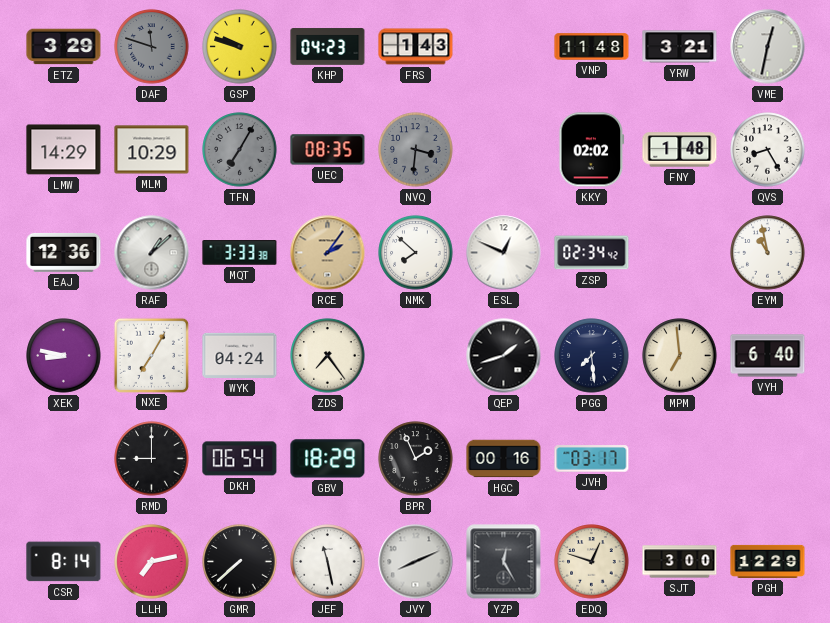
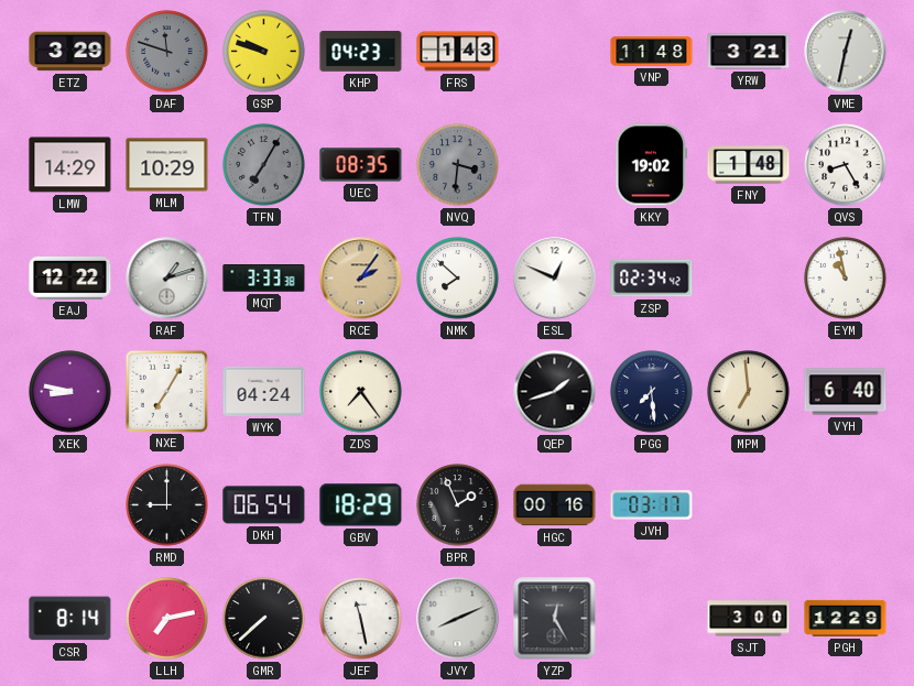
KKY: 02:02 -> 19:02
EAJ: 12:36 -> 12:22
RAF: 1:08 -> 1:12
EDQ: 12:48 -> none
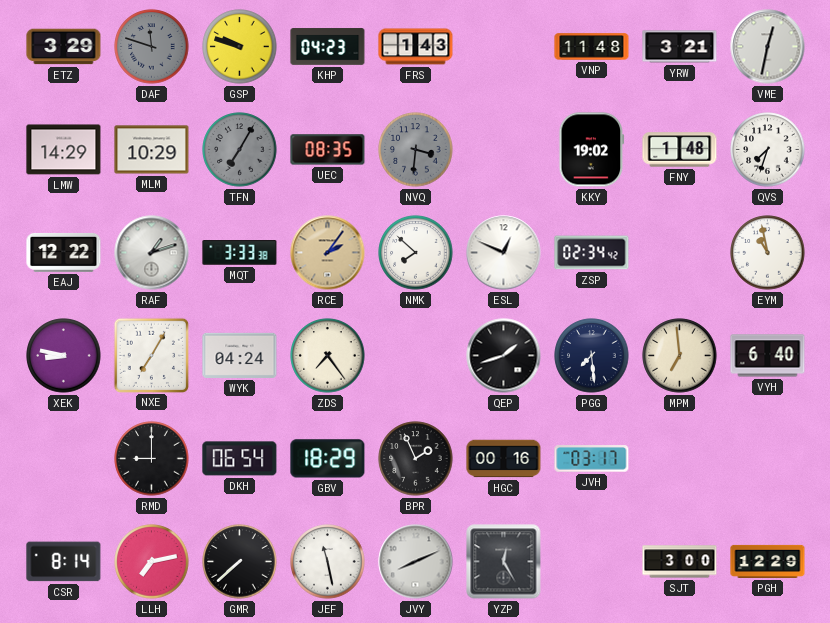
QVS: 8:25 -> 7:33
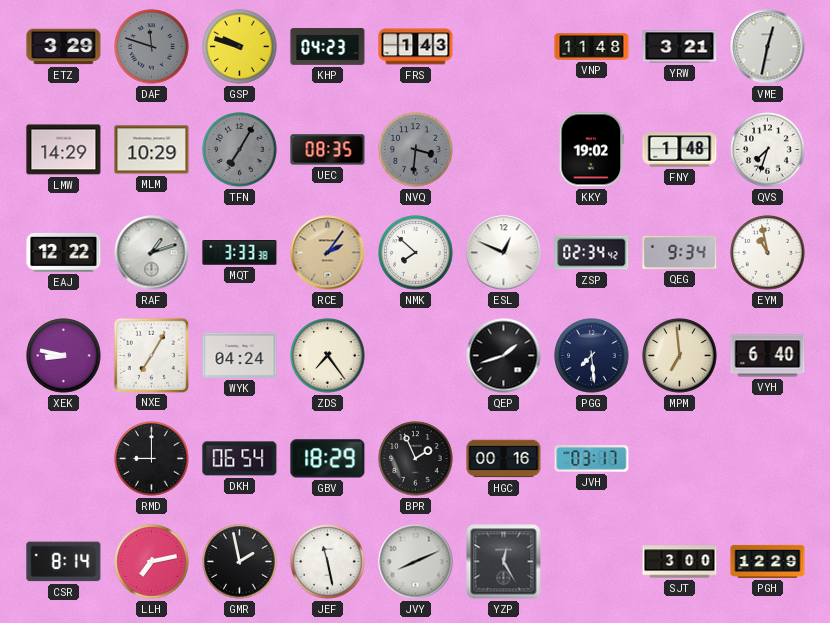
QEG: none -> 9:34
GMR: 7:38 -> 1:58
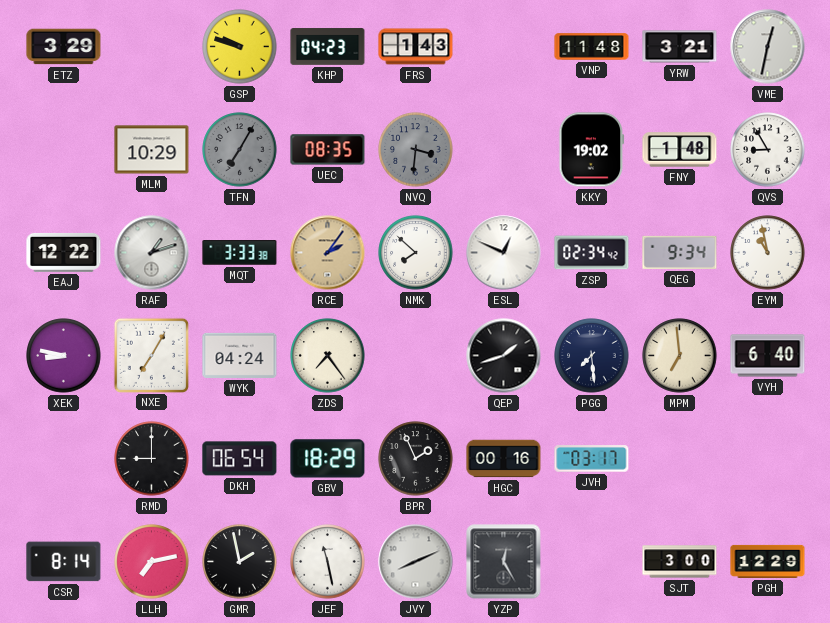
DAF: 11:48 -> none
LMW: 14:29 -> none
QVS: 7:33 -> 8:55
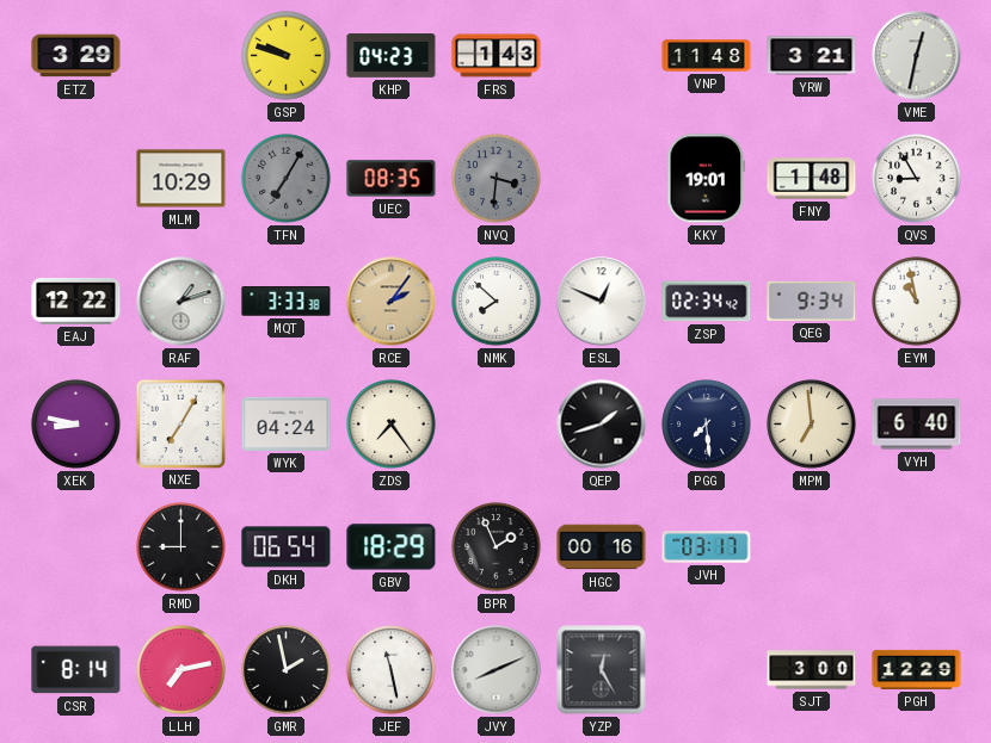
KKY: 19:02 -> 19:01
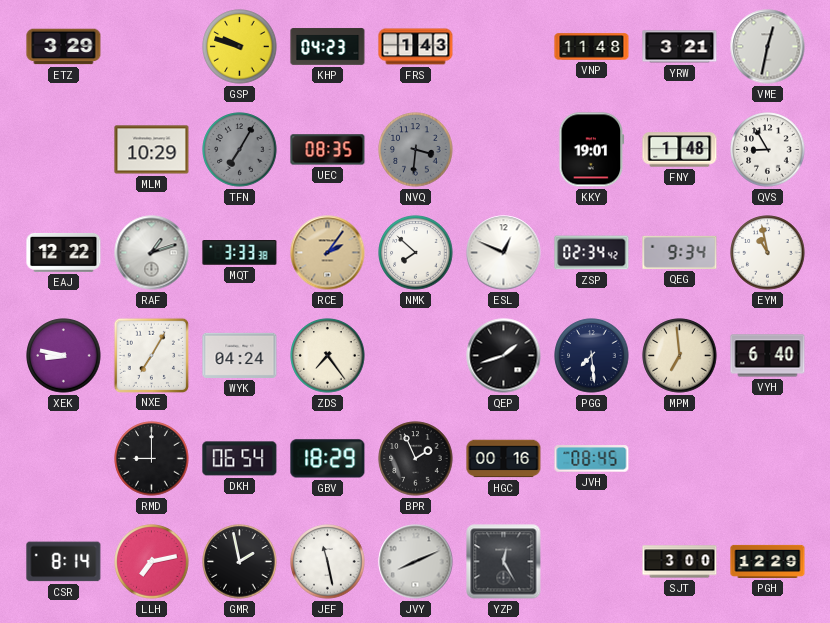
JVH: 03:17 -> 08:45
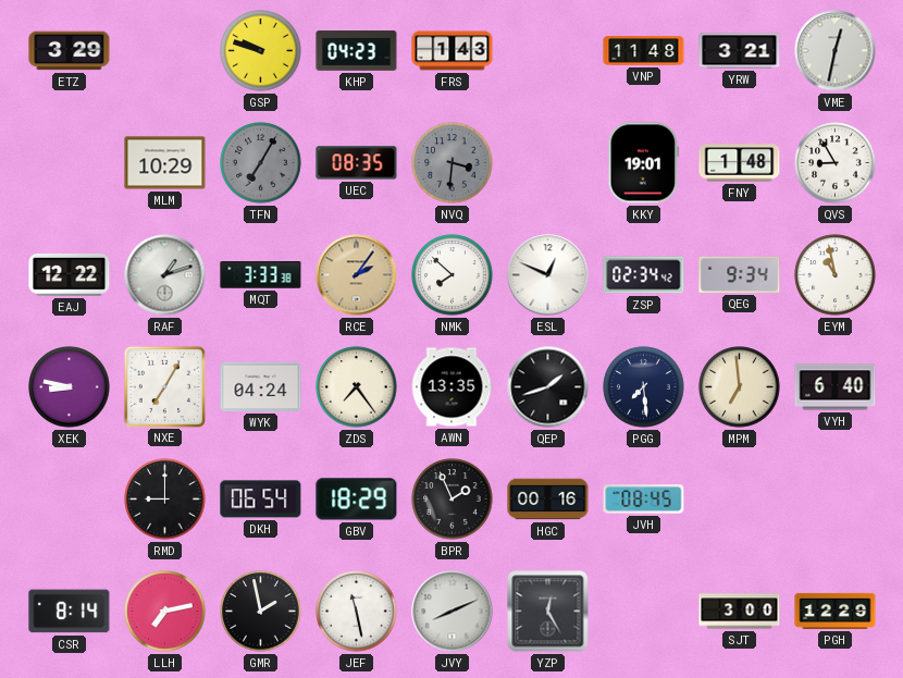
AWN: none -> 13:35
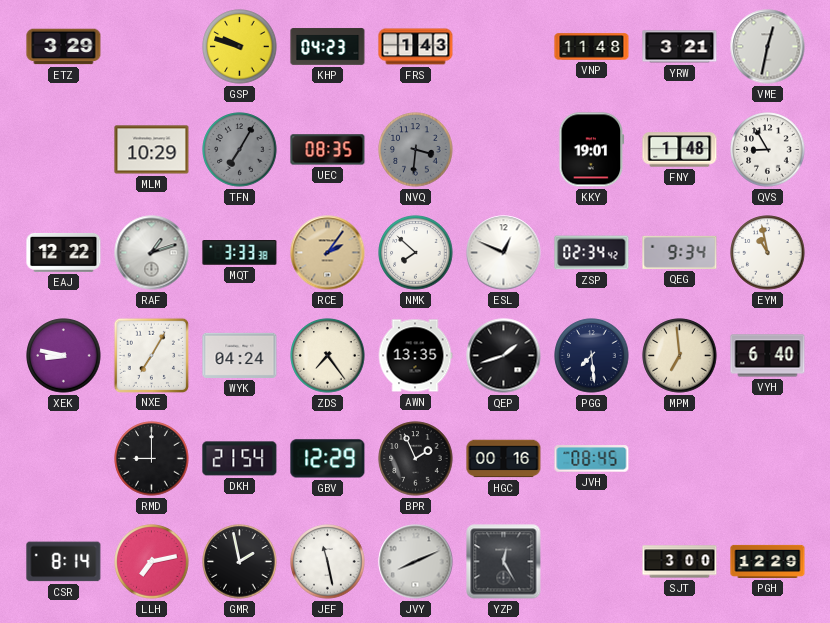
DKH: 06:54 -> 21:54
GBV: 18:29 -> 12:29
